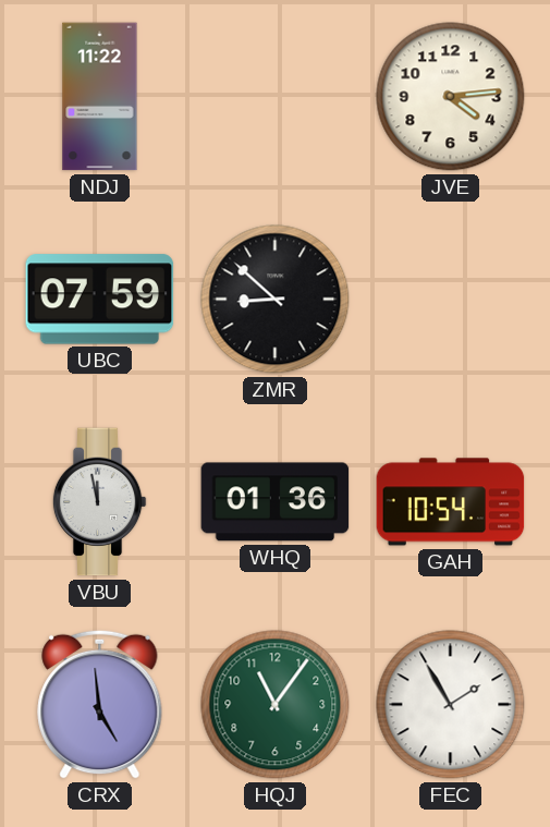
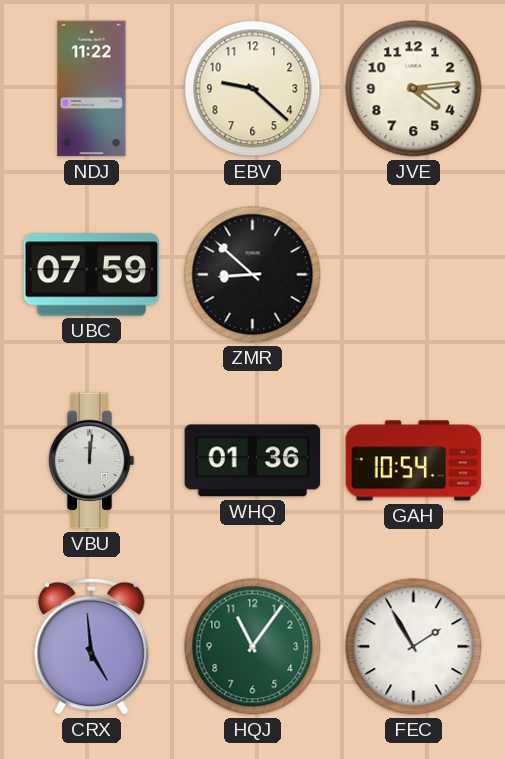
EBV: none -> 9:22
VBU: 11:58 -> 12:01
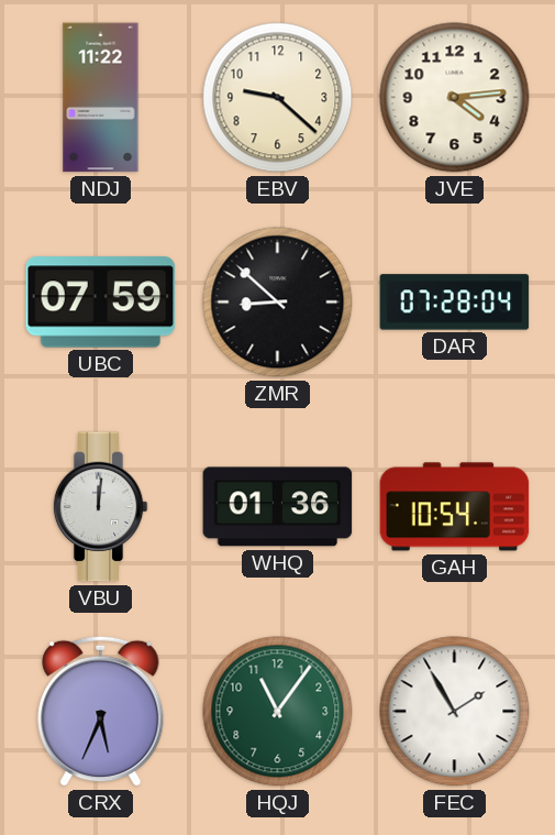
DAR: none -> 07:28
CRX: 4:59 -> 5:34
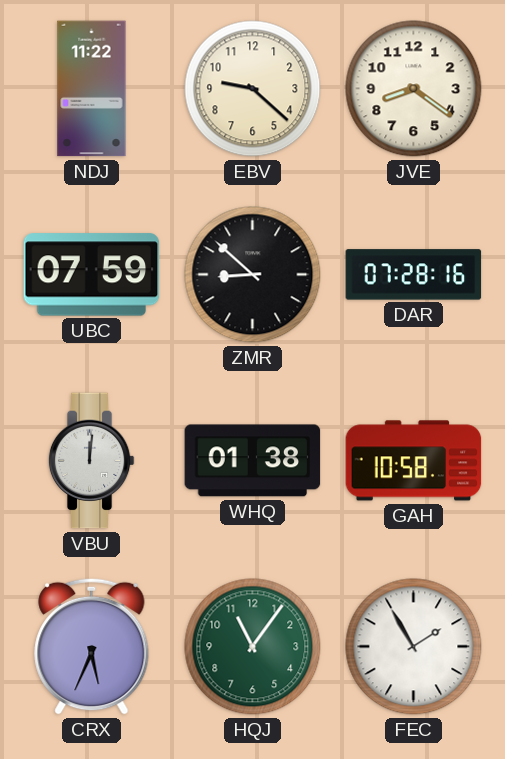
JVE: 4:14 -> 8:21
DAR: 07:28:04 -> 07:28:16
WHQ: 01:36 -> 01:38
GAH: 10:54 -> 10:58
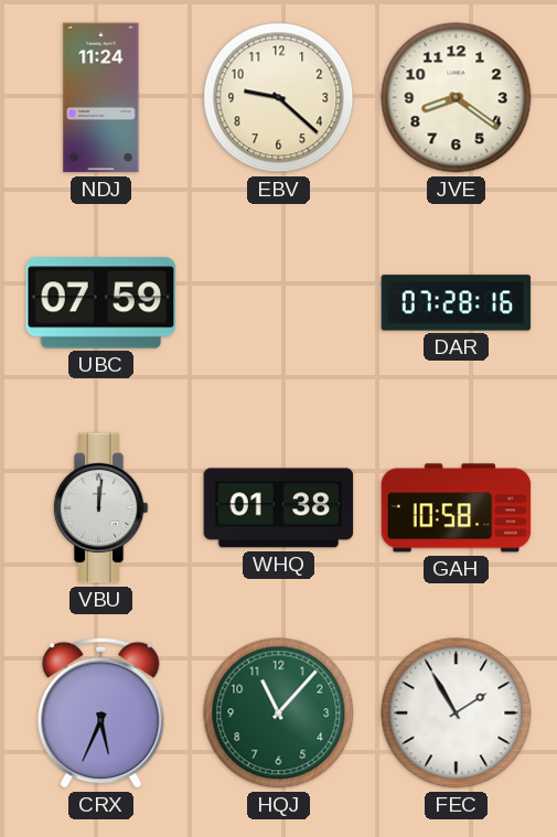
NDJ: 11:22 -> 11:24
ZMR: 8:52 -> none
HQJ: 11:06 -> 11:07
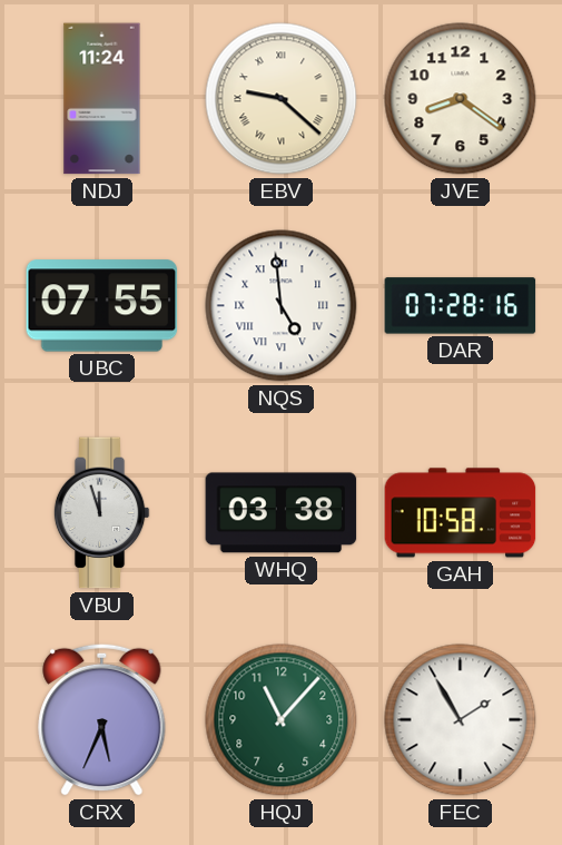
EBV numerals: Arabic -> Roman
UBC: 07:59 -> 07:55
NQS: none -> 4:59
VBU: 12:01 -> 11:57
WHQ: 01:38 -> 03:38
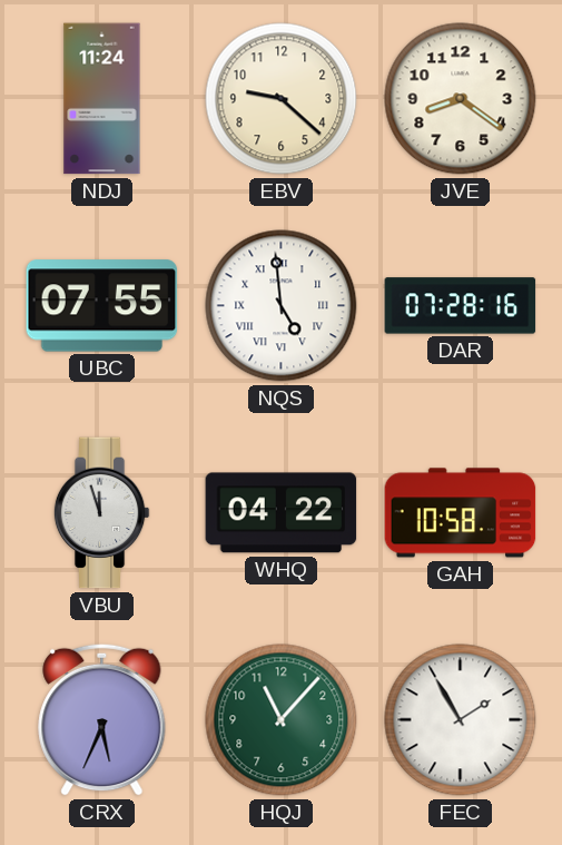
EBV numerals: Roman -> Arabic
WHQ: 03:38 -> 04:22
